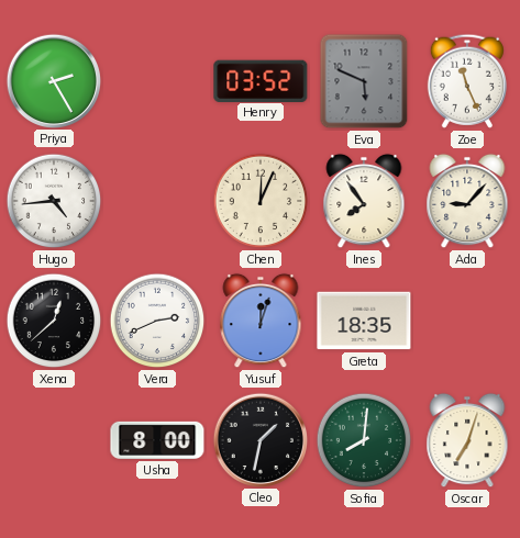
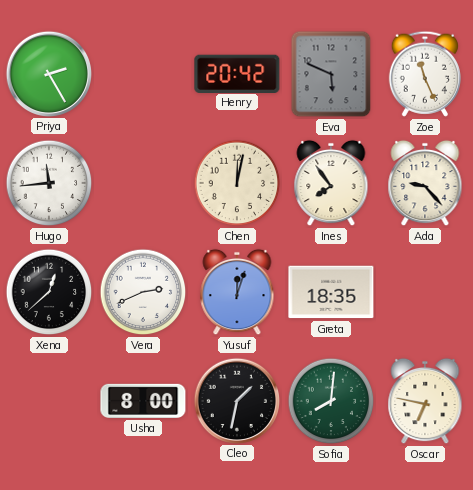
Henry: 03:52 -> 20:42
Hugo: 4:44 -> 11:44
Chen: 12:04 -> 12:02
Ada: 9:07 -> 9:23
Oscar: 7:03 -> 6:47
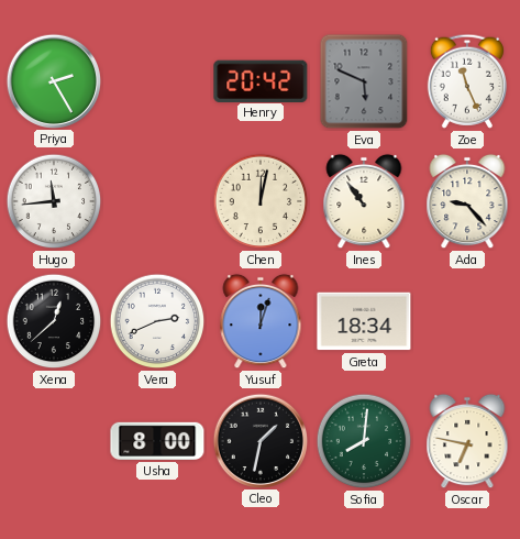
Ines: 7:54 -> 10:54
Greta: 18:35 -> 18:34
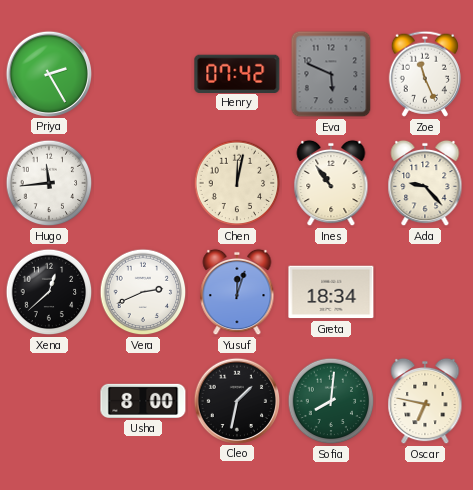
Henry: 20:42 -> 07:42
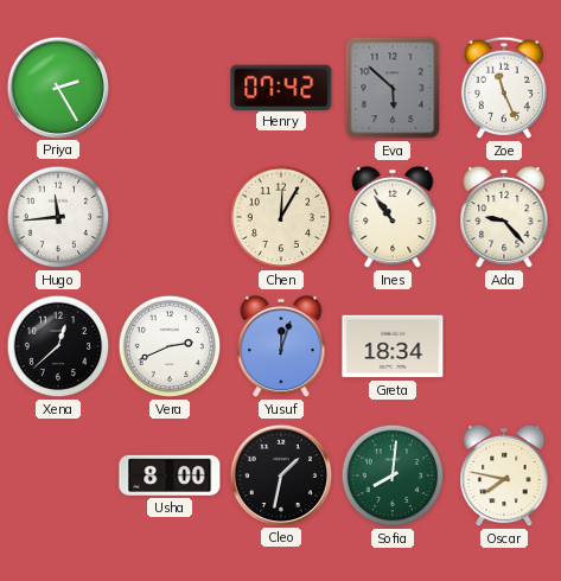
Eva: 5:49 -> 5:52
Chen: 12:02 -> 12:05
Oscar: 6:47 -> 7:47
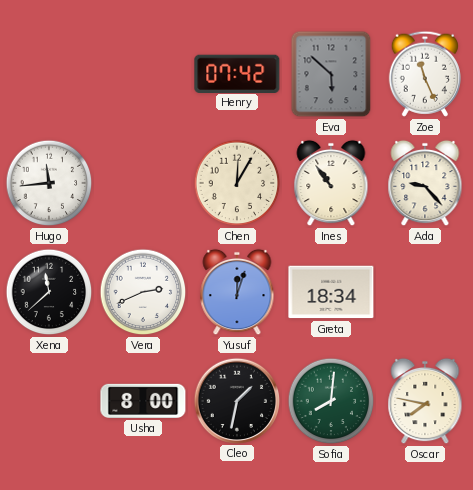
Priya: 2:25 -> none
Xena: 12:38 -> 11:38
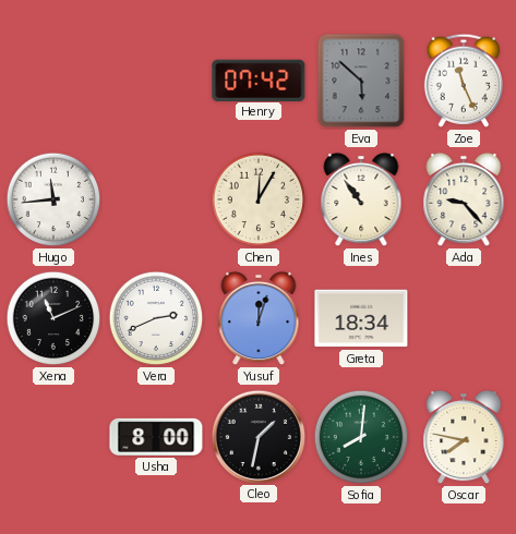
Xena: 11:38 -> 11:11
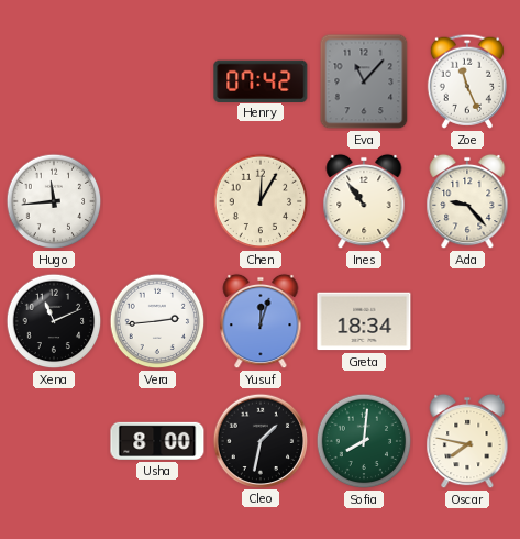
Eva: 5:52 -> 11:07
Vera: 2:41 -> 2:44
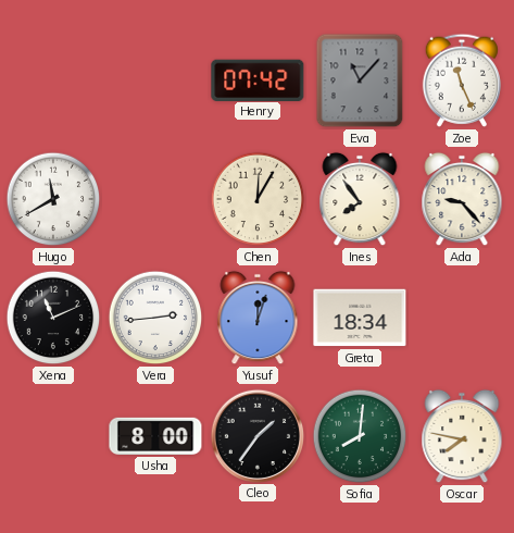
Hugo: 11:44 -> 11:40
Ines: 10:54 -> 7:54
Cleo: 1:32 -> 1:36
